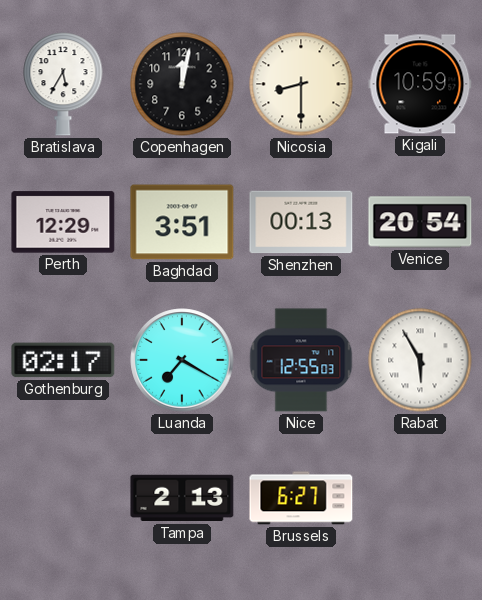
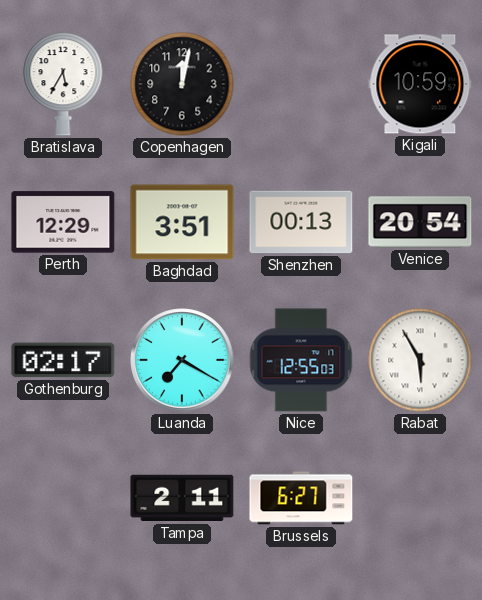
Nicosia: 8:30 -> none
Tampa: 2:13 -> 2:11
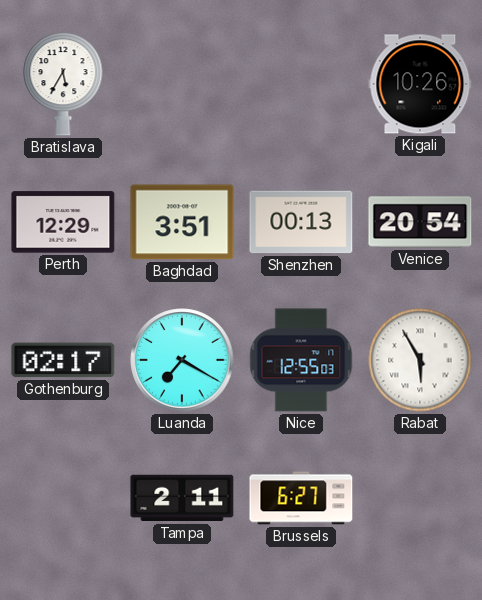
Copenhagen: 12:02 -> none
Kigali: 10:59 -> 10:26
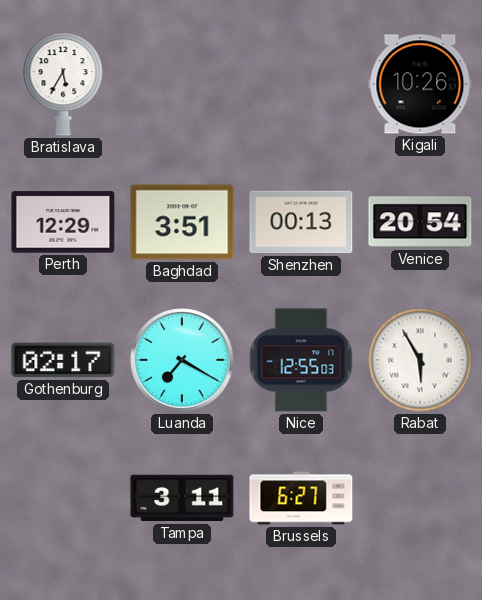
Tampa: 2:11 -> 3:11
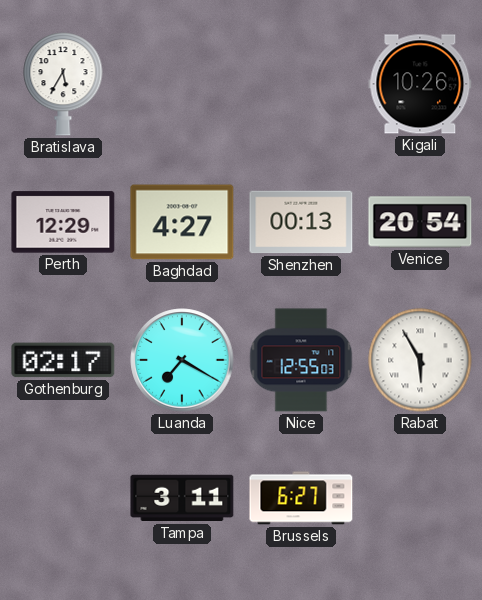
Baghdad: 3:51 -> 4:27
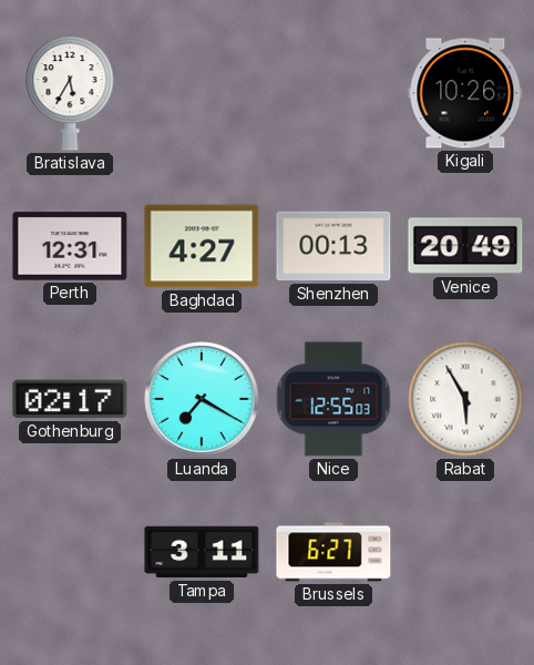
Perth: 12:29 -> 12:31
Venice: 20:54 -> 20:49
